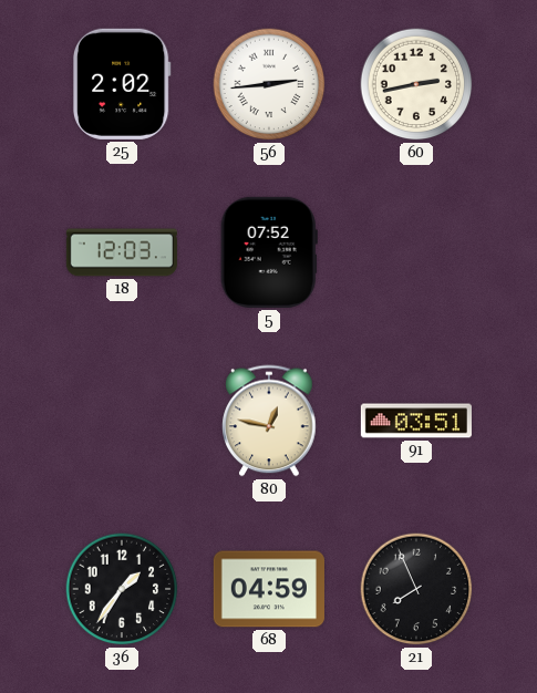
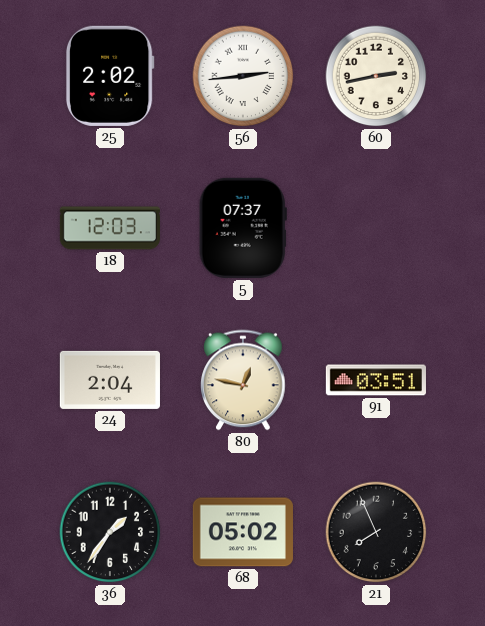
5: 07:52 -> 07:37
24: none -> 2:04
68: 04:59 -> 05:02
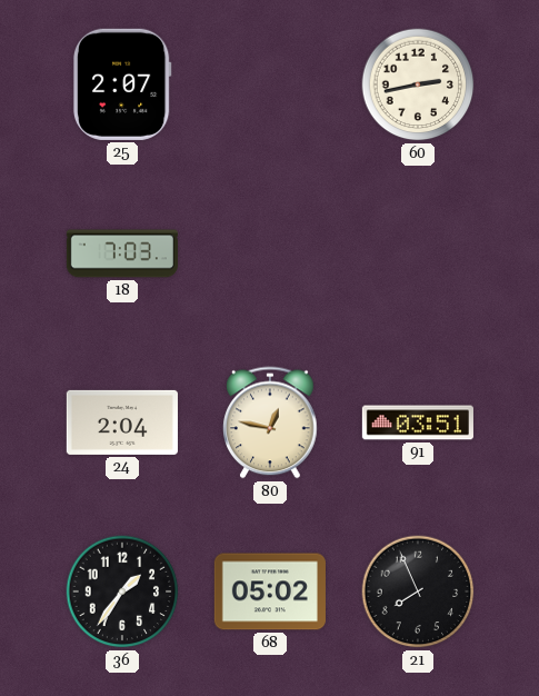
25: 2:02 -> 2:07
56: 2:44 -> none
18: 12:03 -> 7:03
5: 07:37 -> none
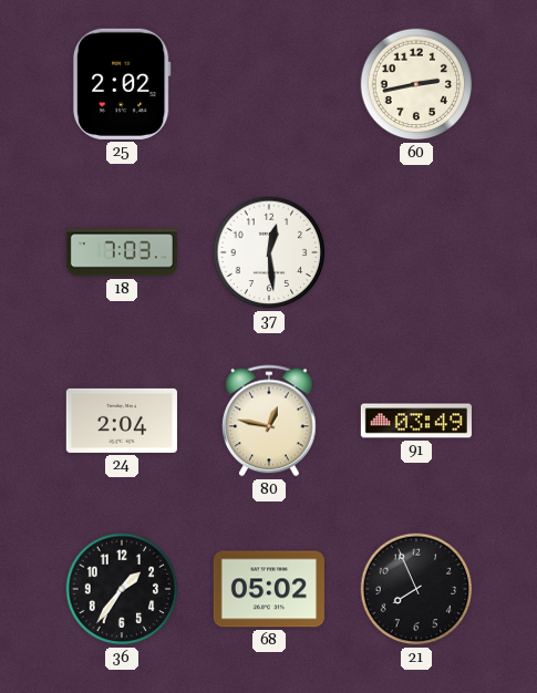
25: 2:07 -> 2:02
37: none -> 12:29
91: 03:51 -> 03:49
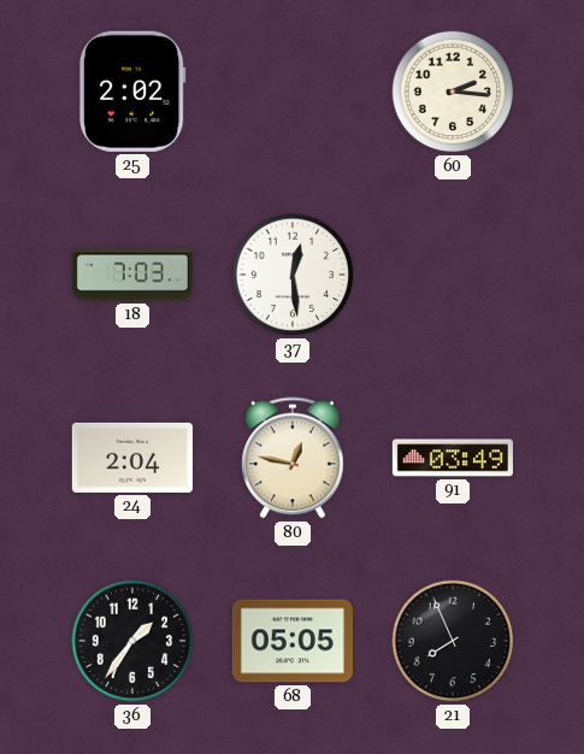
60: 2:43 -> 2:16
68: 05:02 -> 05:05
